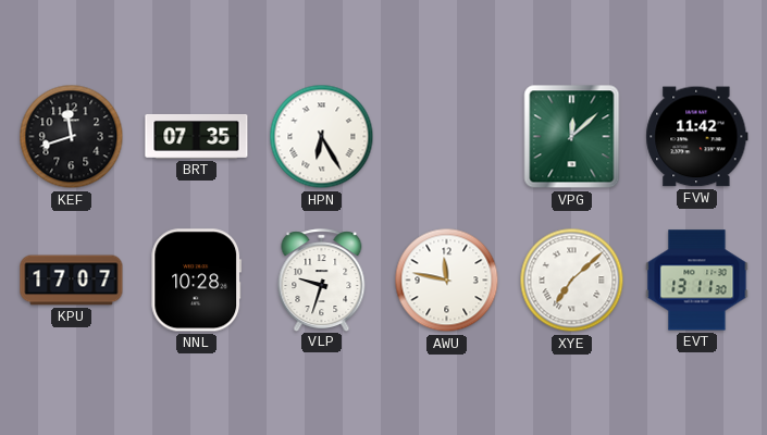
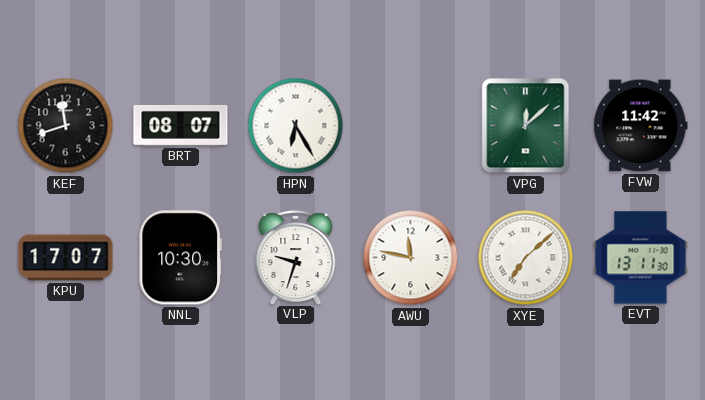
BRT: 07:35 -> 08:07
NNL: 10:28 -> 10:30
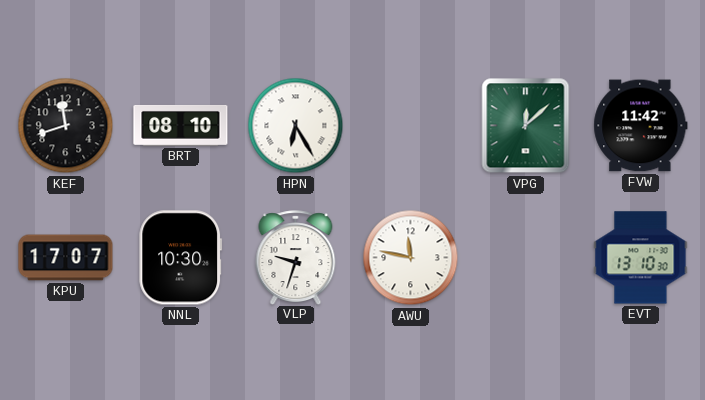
BRT: 08:07 -> 08:10
XYE: 7:08 -> none
EVT: 13:11 -> 13:10
